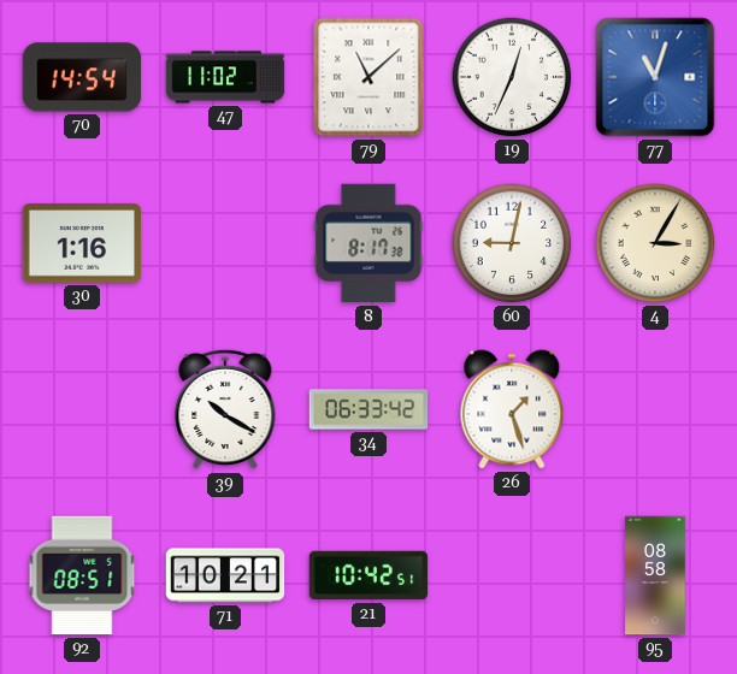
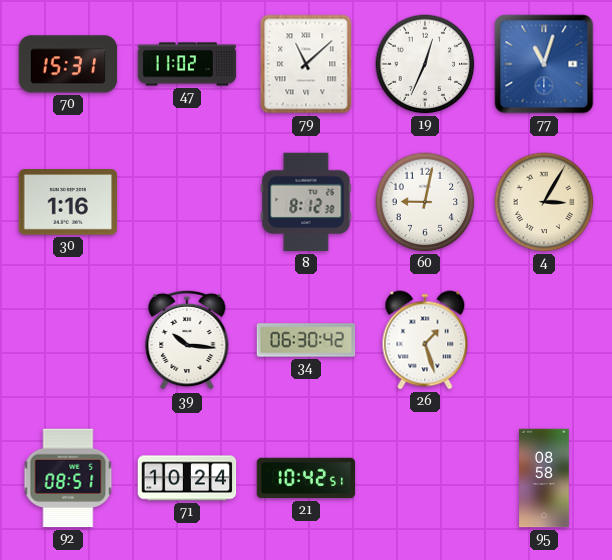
70: 14:54 -> 15:31
8: 8:17 -> 8:12
39: 10:20 -> 10:16
34: 06:33 -> 06:30
71: 10:21 -> 10:24
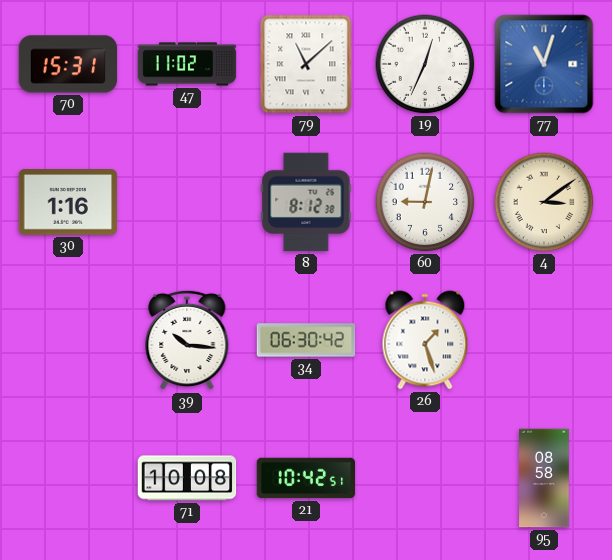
4: 3:05 -> 3:09
92: 08:51 -> none
71: 10:24 -> 10:08
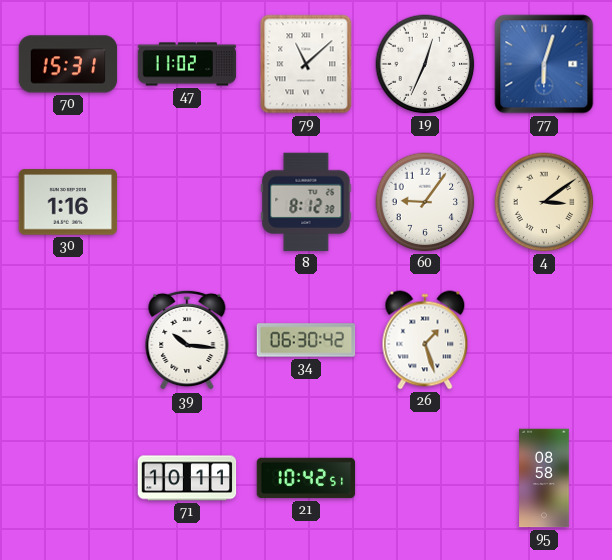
77: 11:03 -> 6:03
60: 9:02 -> 9:06
71: 10:08 -> 10:11
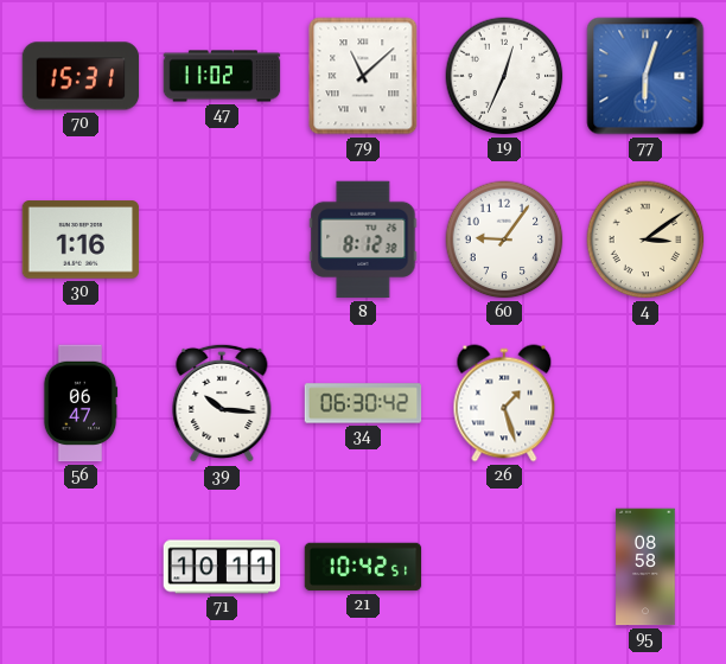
56: none -> 06:47
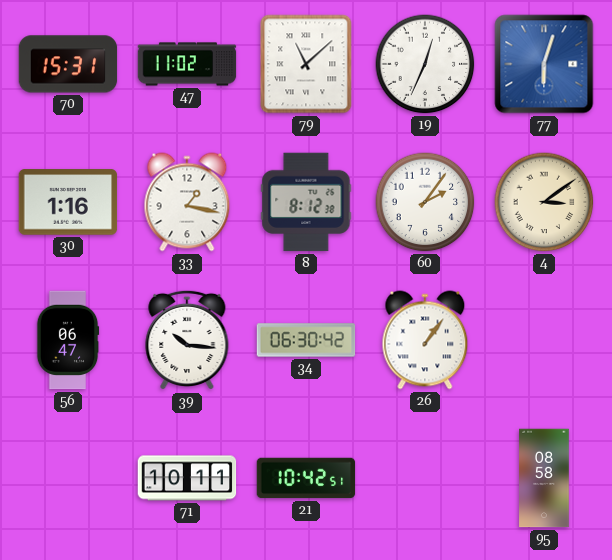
33: none -> 1:17
60: 9:06 -> 2:06
26: 1:27 -> 1:06
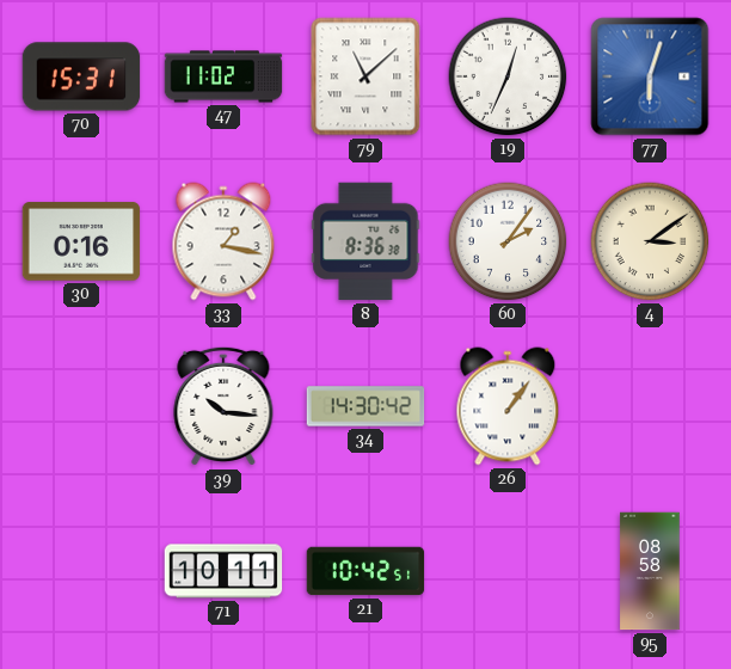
30: 1:16 -> 0:16
8: 8:12 -> 8:36
56: 06:47 -> none
34: 06:30 -> 14:30
